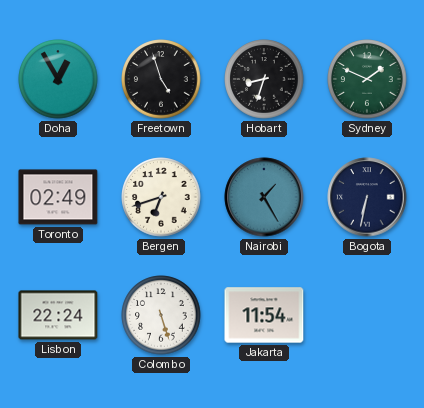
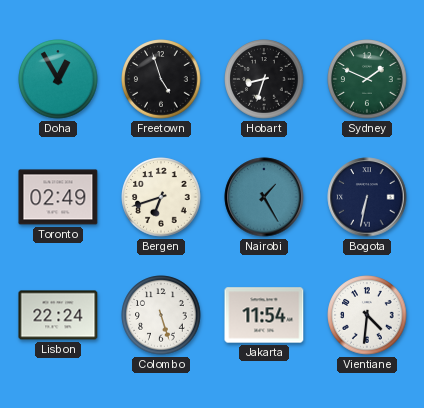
Vientiane: none -> 4:31
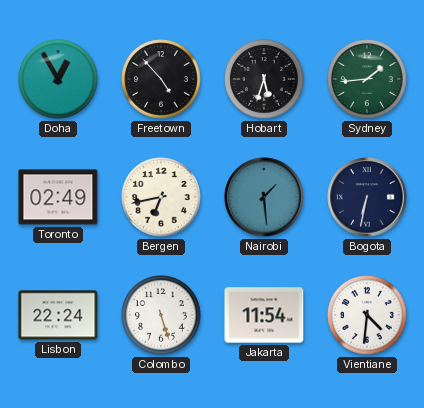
Freetown: 4:57 -> 4:53
Hobart: 8:33 -> 5:33
Sydney: 1:49 -> 1:44
Bergen: 6:42 -> 6:43
Nairobi: 1:25 -> 1:29
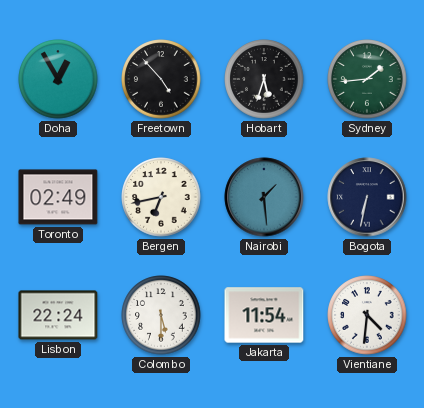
Colombo: 5:27 -> 5:30
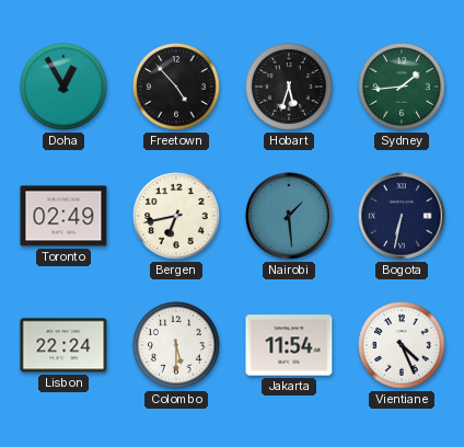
Vientiane: 4:31 -> 4:26
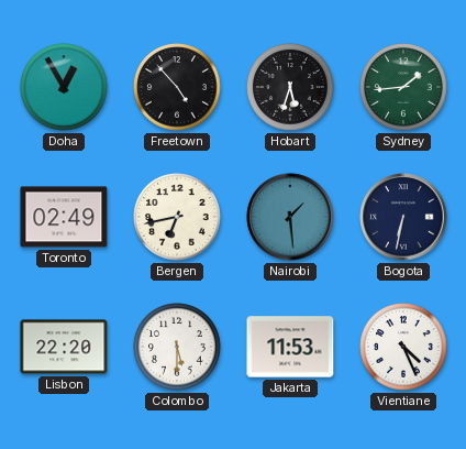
Lisbon: 22:24 -> 22:20
Jakarta: 11:54 -> 11:53
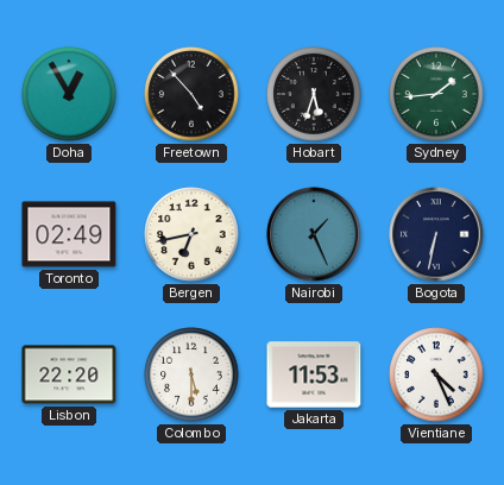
Nairobi: 1:29 -> 1:26
